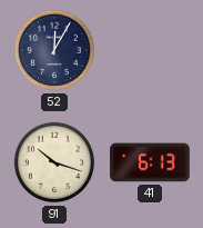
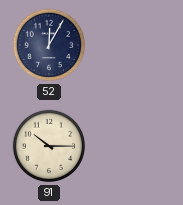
91: 10:18 -> 10:15
41: 6:13 -> none
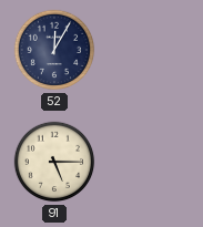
91: 10:15 -> 5:15
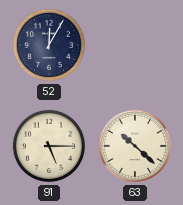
63: none -> 10:22
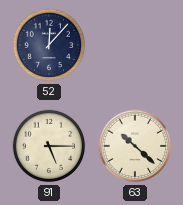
52: 12:05 -> 12:07
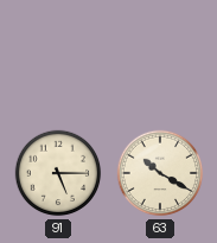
52: 12:07 -> none
63: 10:22 -> 10:20
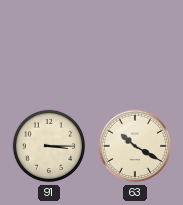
91: 5:15 -> 3:15
